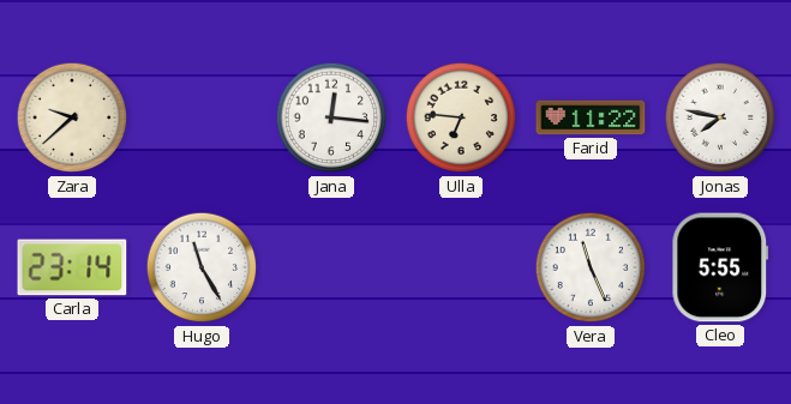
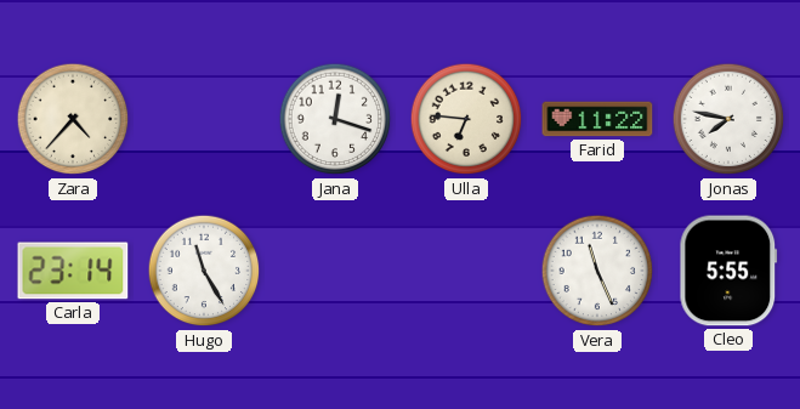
Zara: 9:38 -> 4:37
Jana: 12:16 -> 12:18
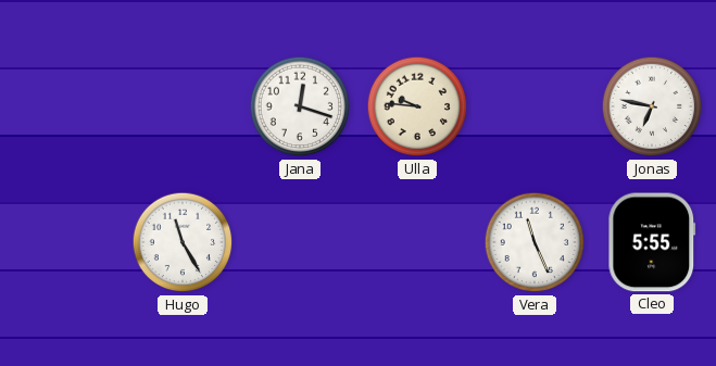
Zara: 4:37 -> none
Ulla: 6:46 -> 9:46
Farid: 11:22 -> none
Jonas: 7:47 -> 6:47
Carla: 23:14 -> none
